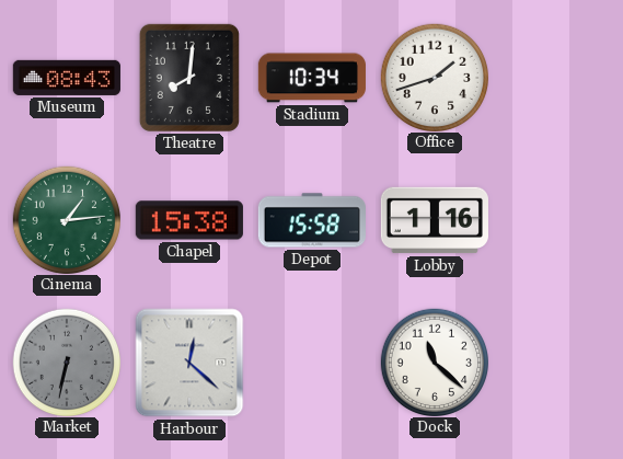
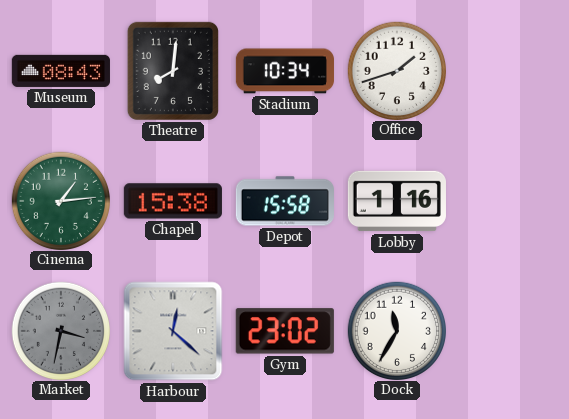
Market: 6:32 -> 3:32
Gym: none -> 23:02
Dock: 11:22 -> 11:35
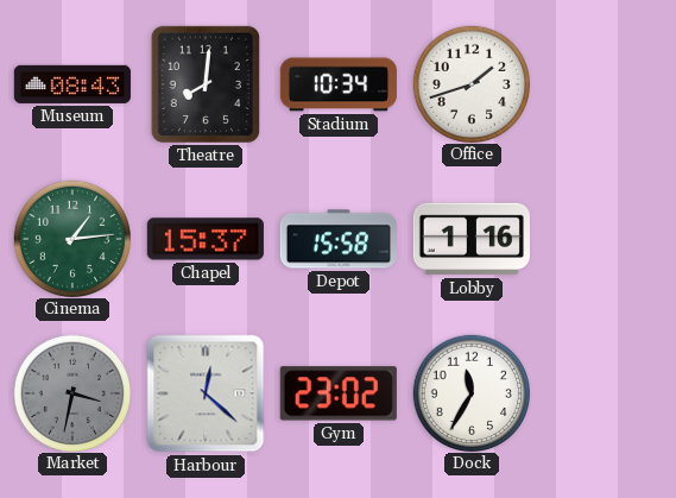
Chapel: 15:38 -> 15:37
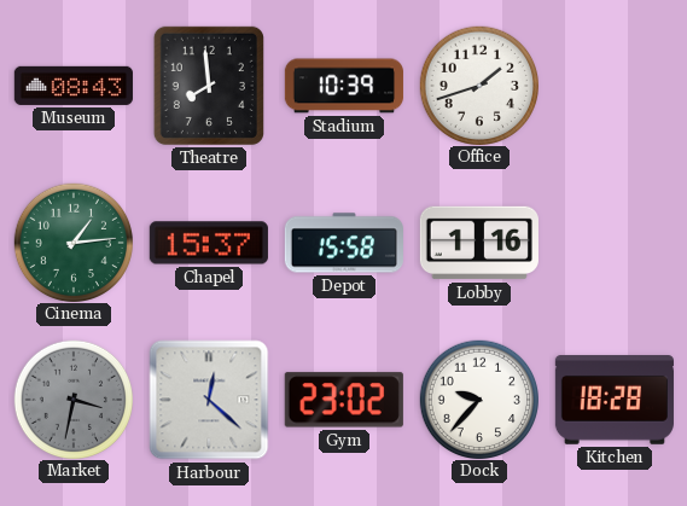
Theatre: 8:01 -> 7:59
Stadium: 10:34 -> 10:39
Dock: 11:35 -> 9:37
Kitchen: none -> 18:28
